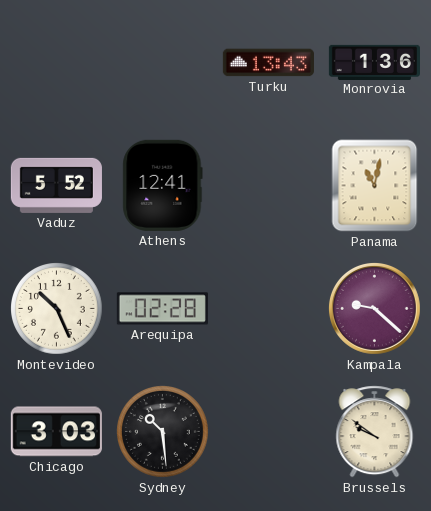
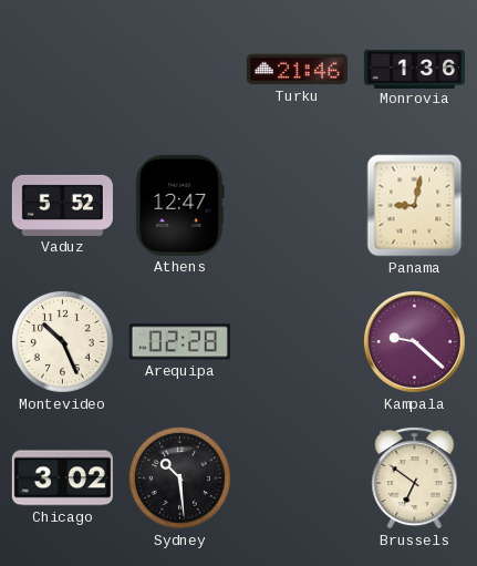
Turku: 13:43 -> 21:46
Athens: 12:41 -> 12:47
Panama: 11:02 -> 9:02
Chicago: 3:03 -> 3:02
Brussels: 9:51 -> 6:51
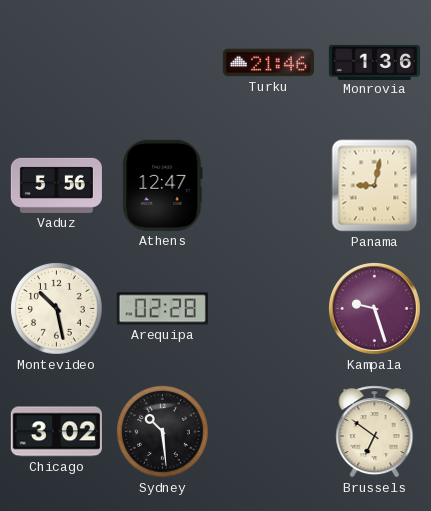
Vaduz: 5:52 -> 5:56
Montevideo: 10:26 -> 10:28
Kampala: 9:22 -> 9:27
